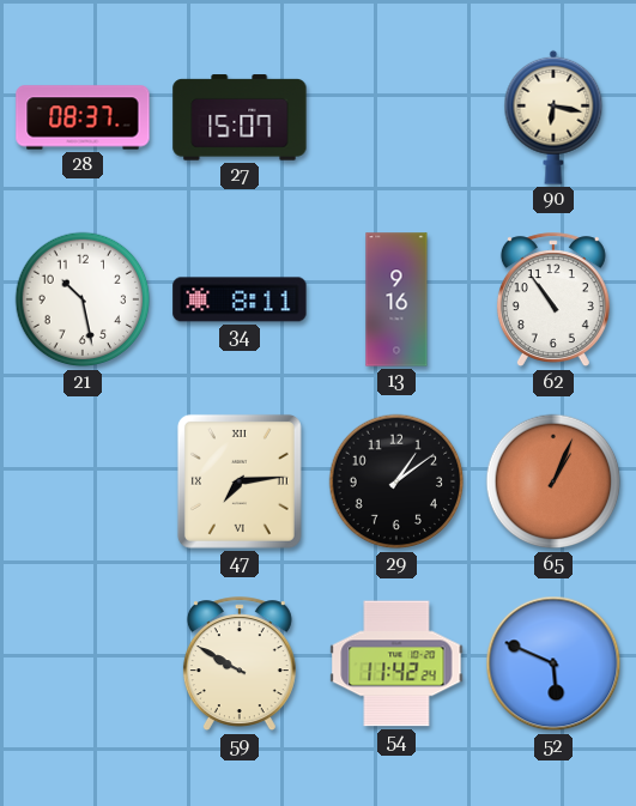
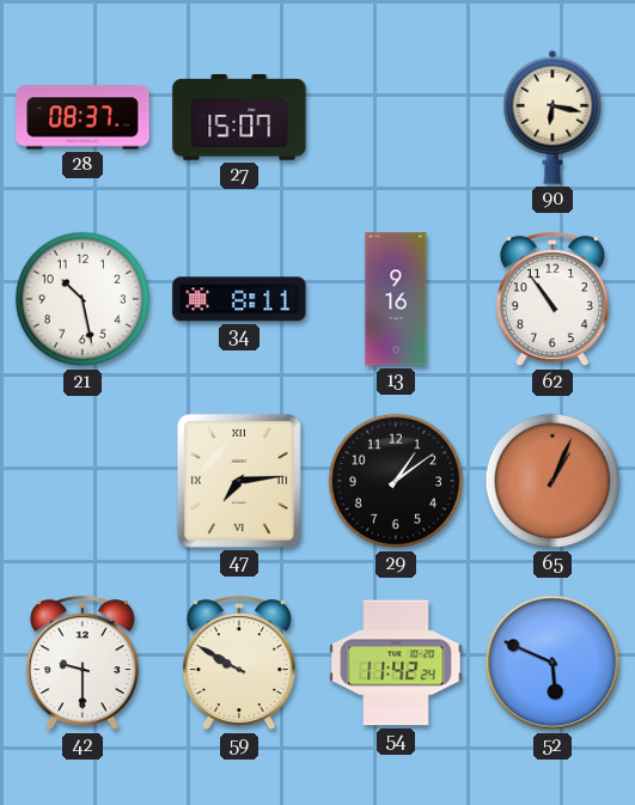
42: none -> 9:30
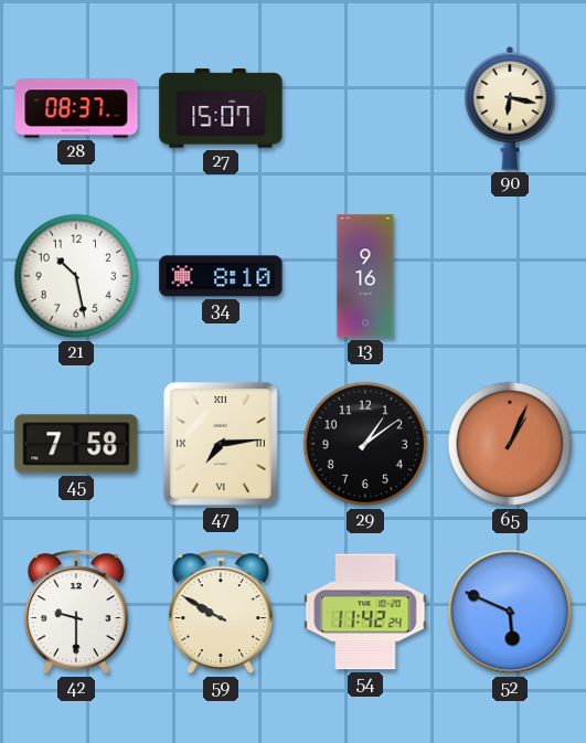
34: 8:11 -> 8:10
62: 10:54 -> none
45: none -> 7:58
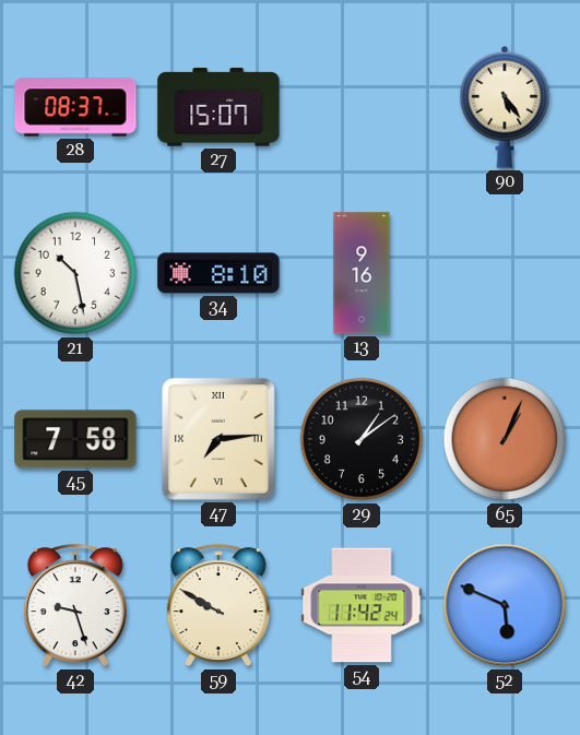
90: 6:17 -> 5:24
42: 9:30 -> 9:27
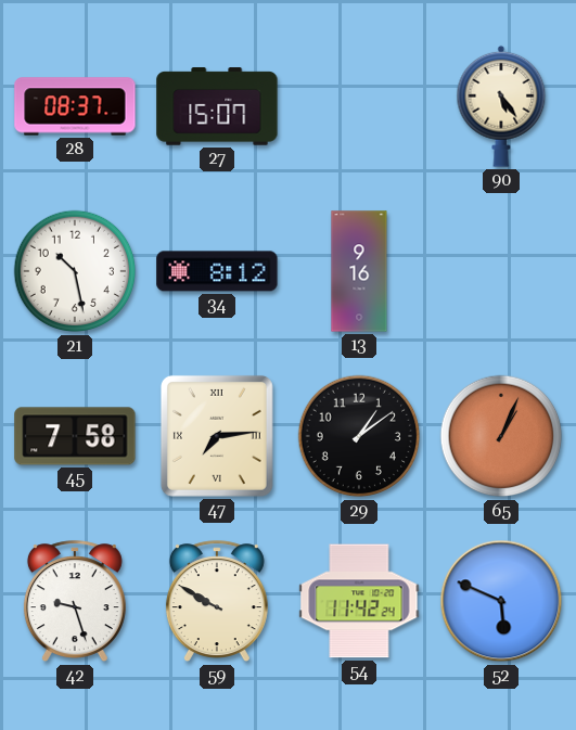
34: 8:10 -> 8:12
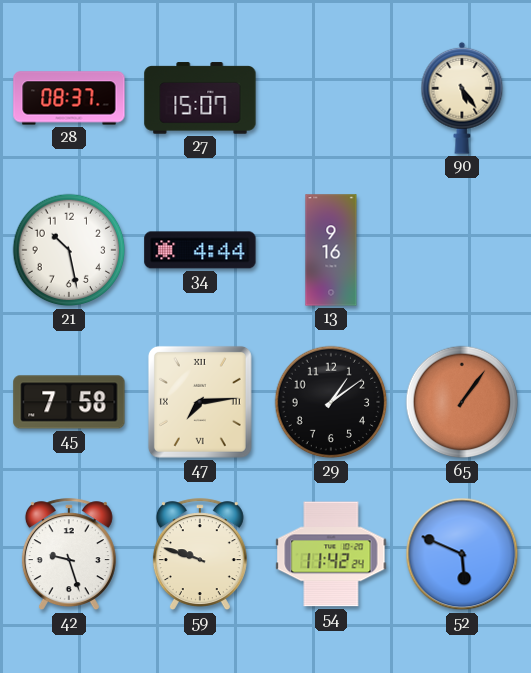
34: 8:12 -> 4:44
65: 1:04 -> 1:06
59: 9:50 -> 9:48
